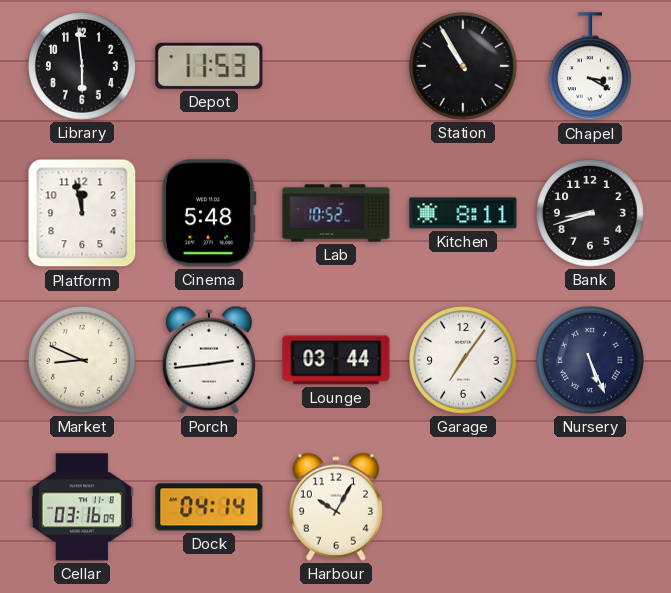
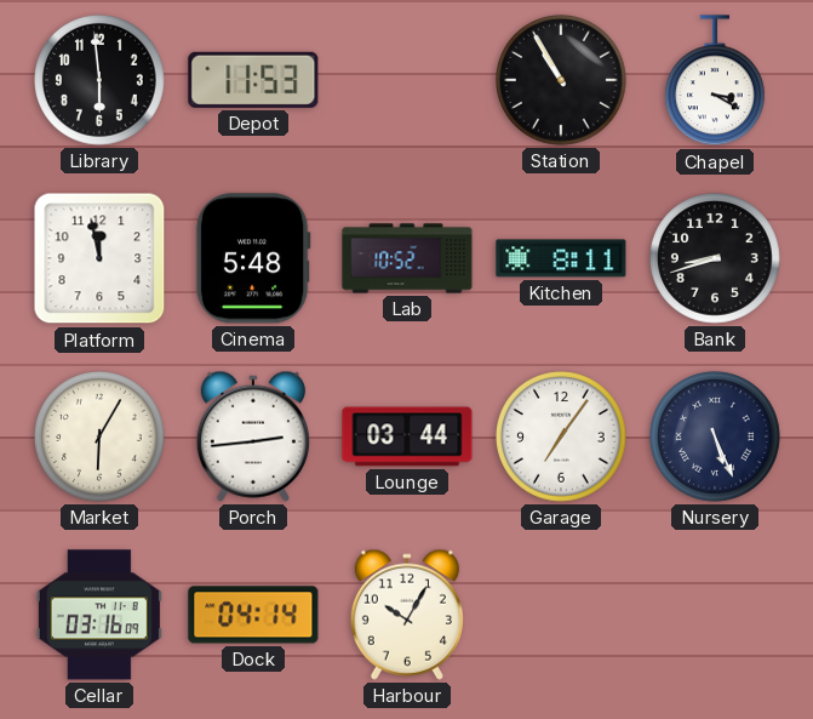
Market: 8:49 -> 6:05
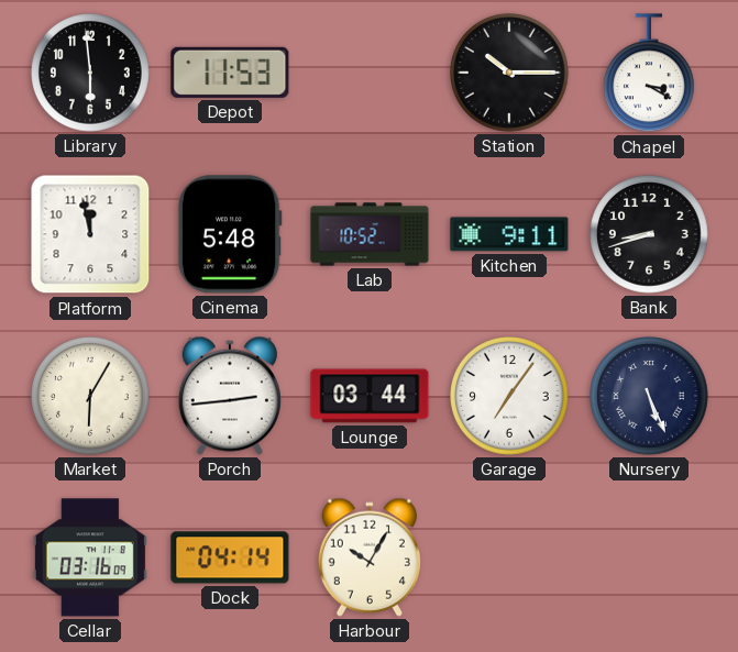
Station: 10:55 -> 10:15
Kitchen: 8:11 -> 9:11
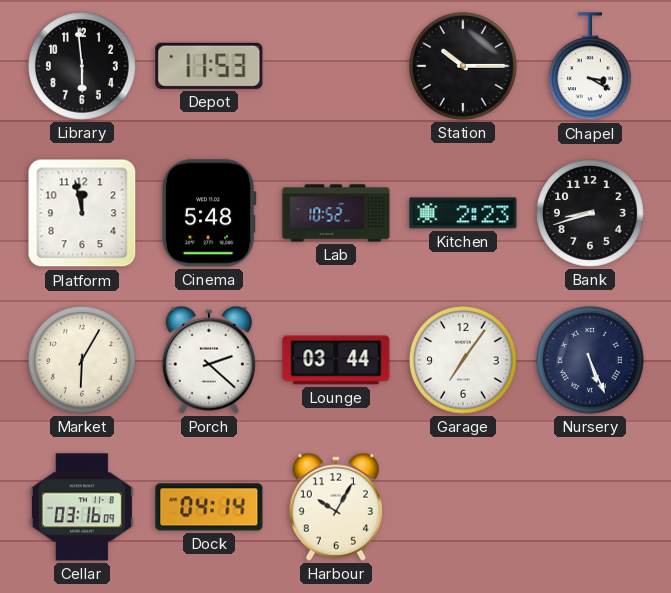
Kitchen: 9:11 -> 2:23
Porch: 2:44 -> 2:22
